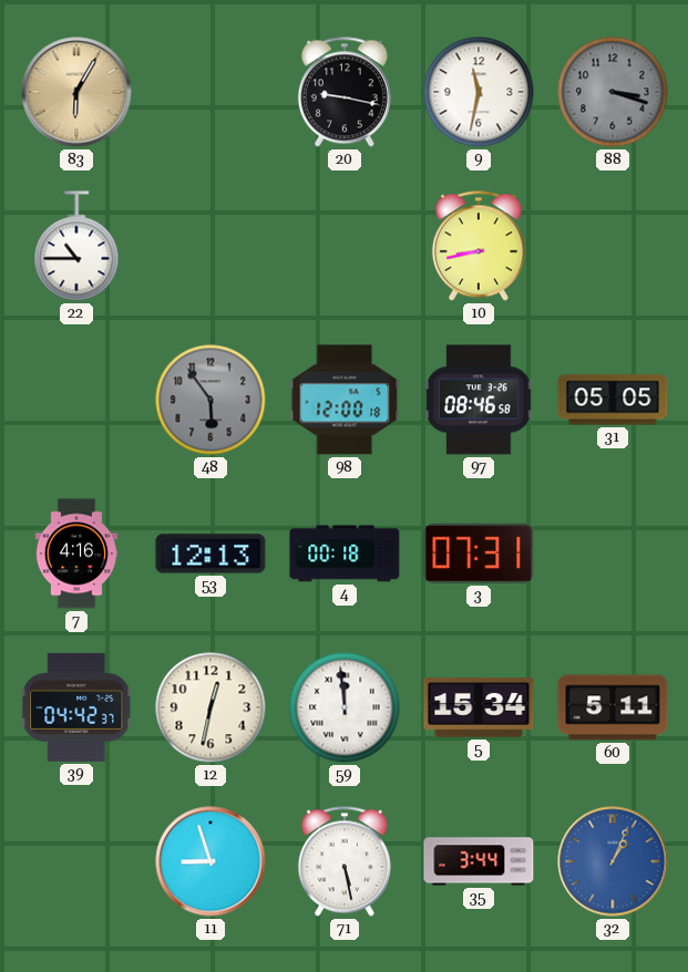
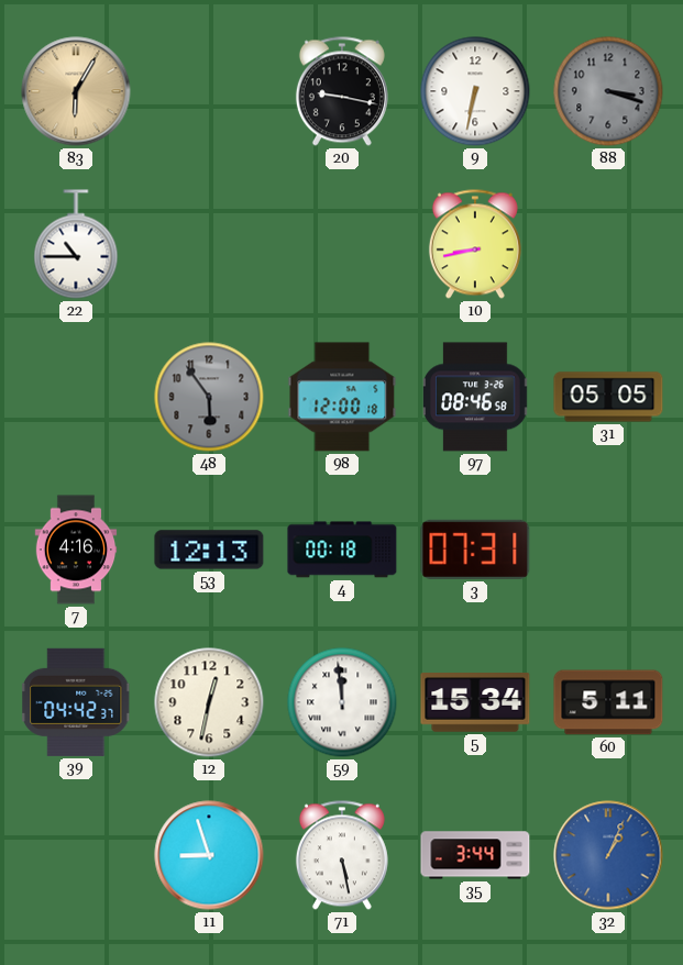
9: 11:32 -> 6:32
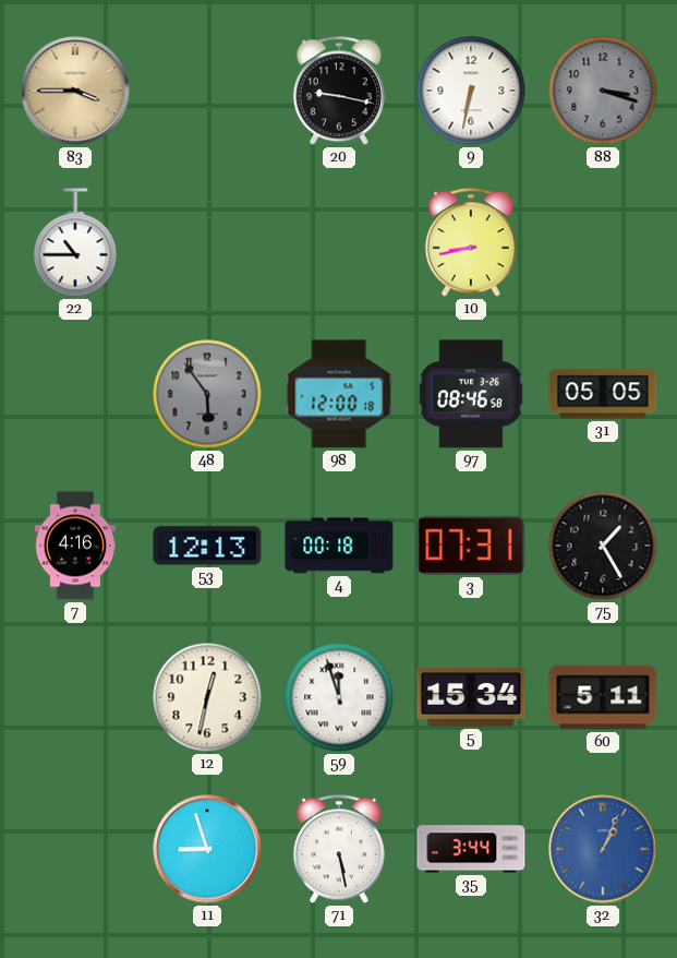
83: 6:05 -> 3:45
75: none -> 1:25
39: 04:42 -> none
59: 11:59 -> 11:57
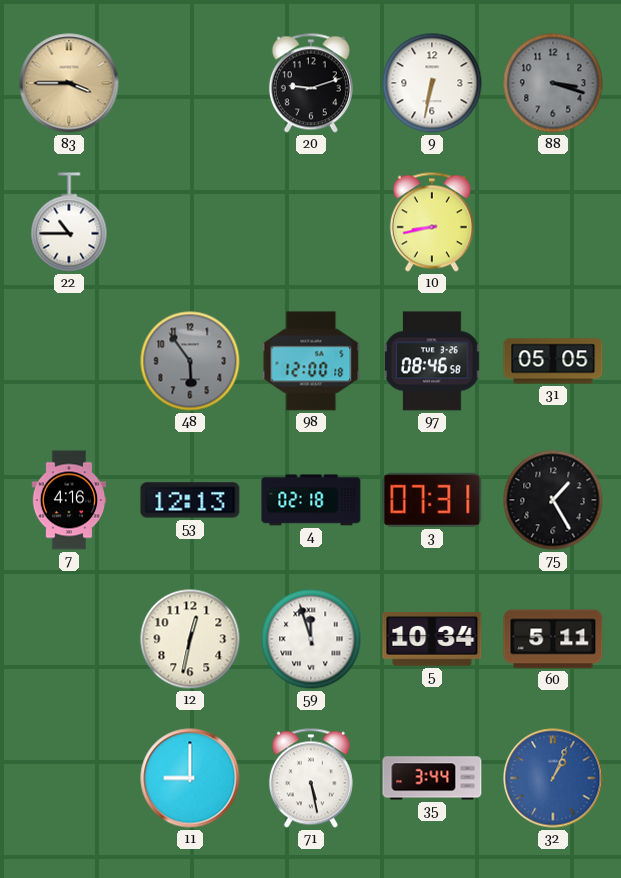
20: 9:17 -> 9:12
4: 00:18 -> 02:18
5: 15:34 -> 10:34
11: 8:57 -> 9:00
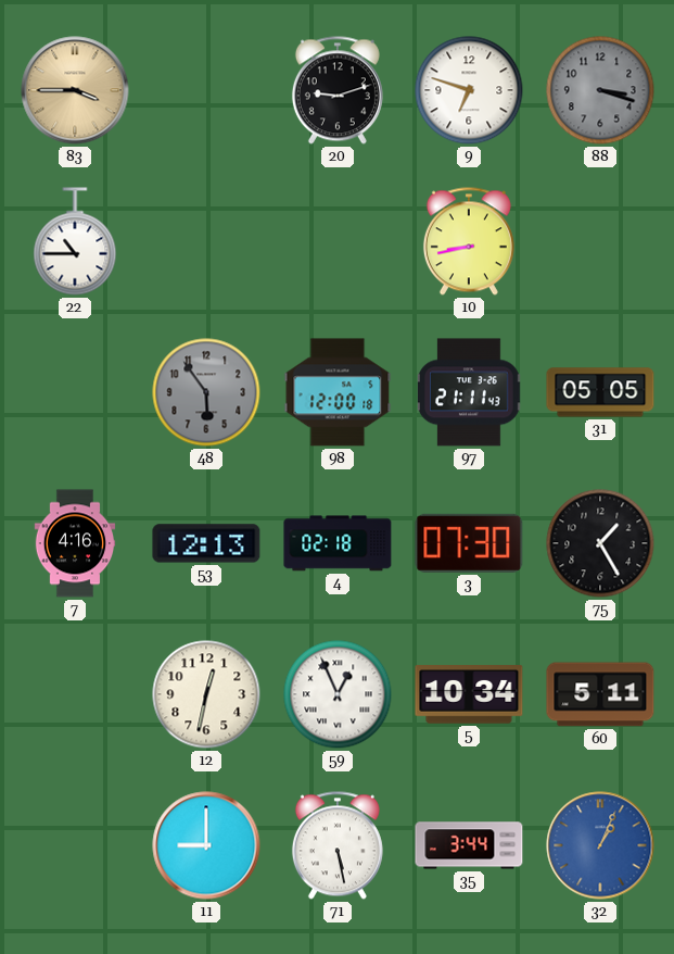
9: 6:32 -> 6:48
97: 08:46 -> 21:11
3: 07:31 -> 07:30
59: 11:57 -> 12:56
